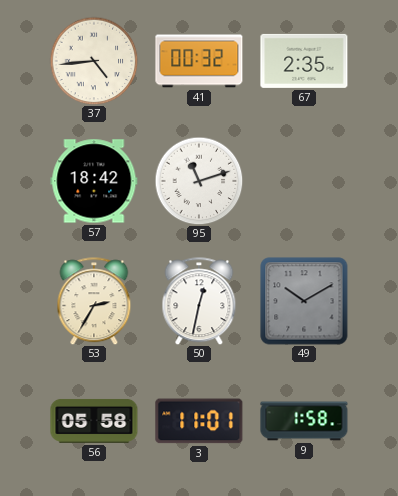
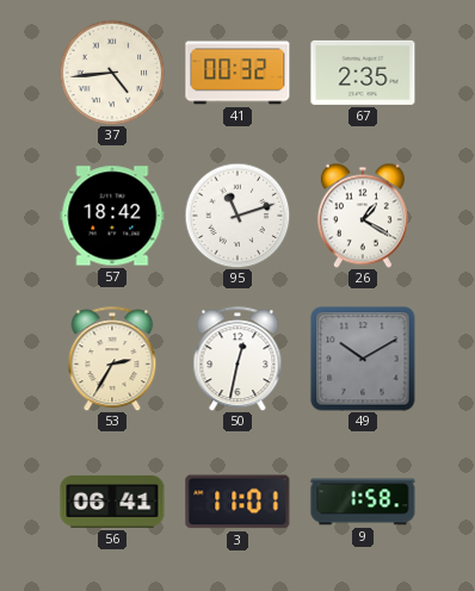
26: none -> 1:20
56: 05:58 -> 06:41
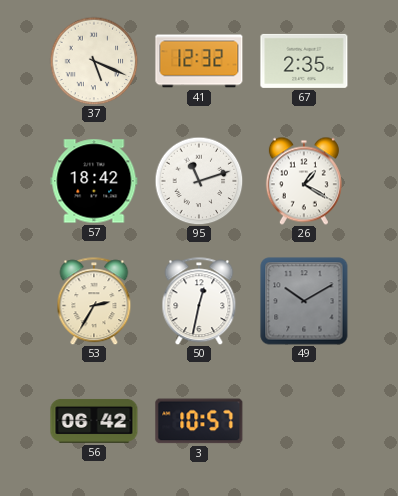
37: 4:44 -> 5:19
41: 00:32 -> 12:32
56: 06:41 -> 06:42
3: 11:01 -> 10:57
9: 1:58 -> none
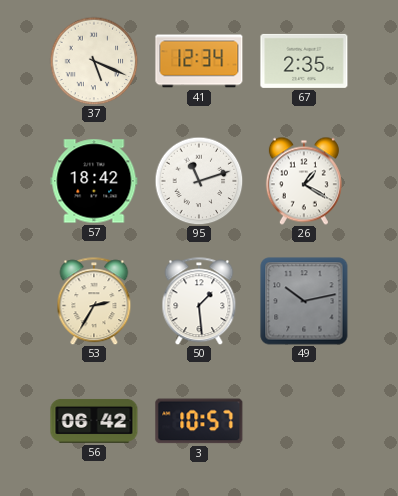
41: 12:32 -> 12:34
50: 12:32 -> 1:29
49: 10:10 -> 10:13
